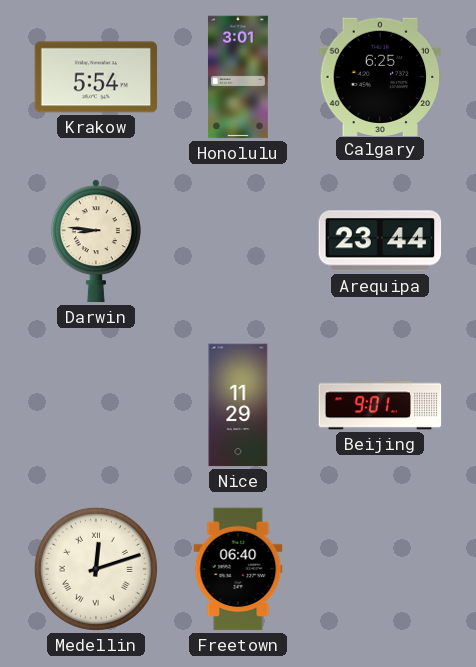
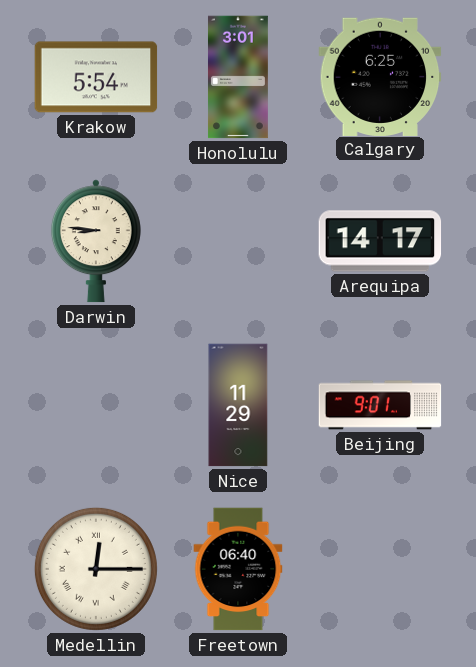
Arequipa: 23:44 -> 14:17
Medellin: 12:12 -> 12:15
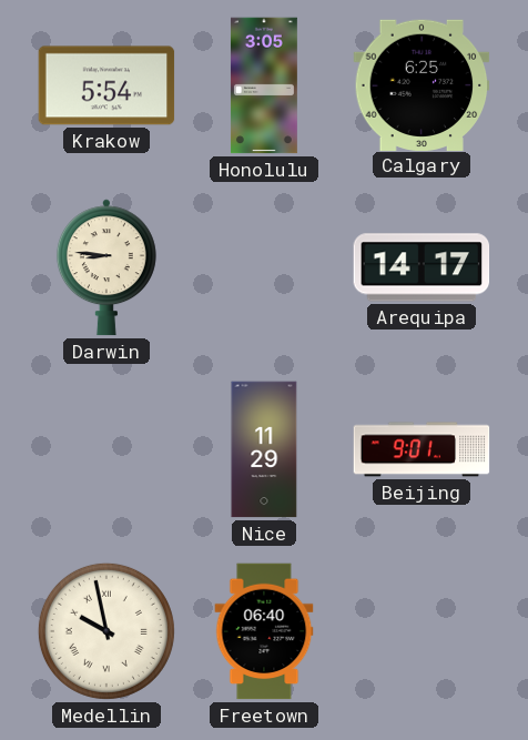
Honolulu: 3:01 -> 3:05
Medellin: 12:15 -> 9:58
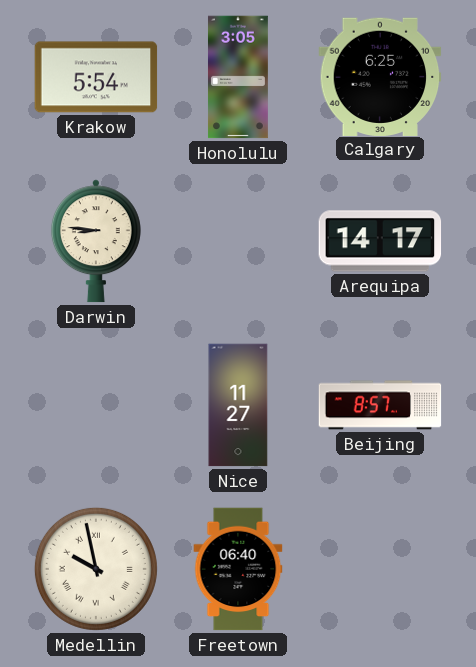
Nice: 11:29 -> 11:27
Beijing: 9:01 -> 8:57
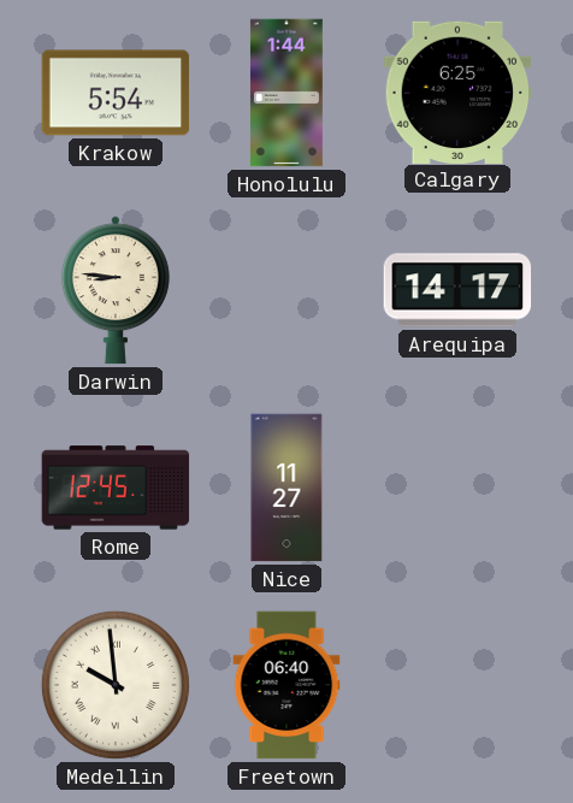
Honolulu: 3:05 -> 1:44
Rome: none -> 12:45
Beijing: 8:57 -> none
Medellin: 9:58 -> 9:59
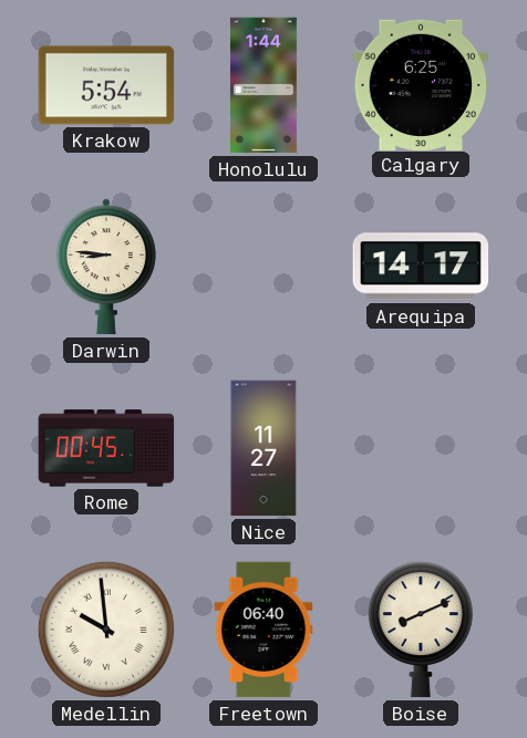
Rome: 12:45 -> 00:45
Boise: none -> 8:11
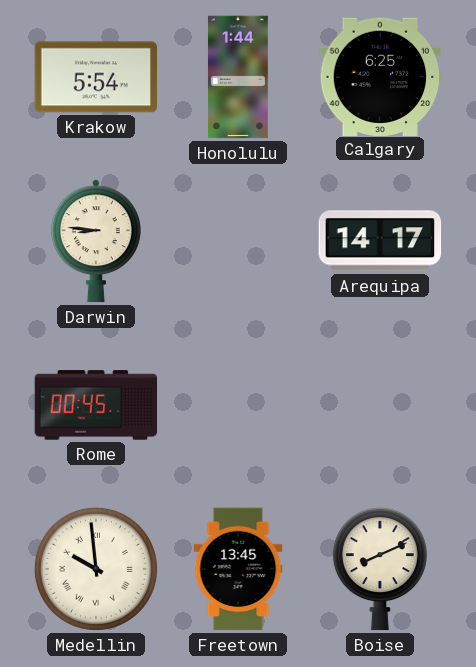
Nice: 11:27 -> none
Freetown: 06:40 -> 13:45
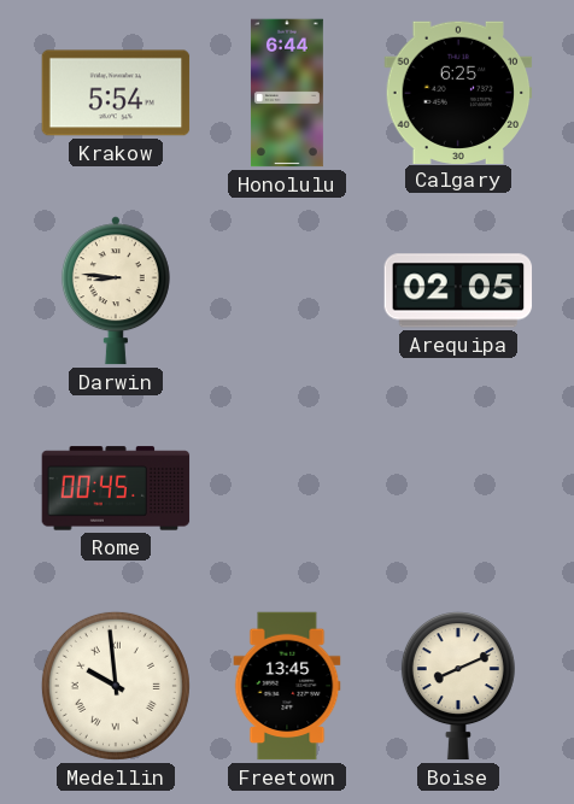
Honolulu: 1:44 -> 6:44
Arequipa: 14:17 -> 02:05
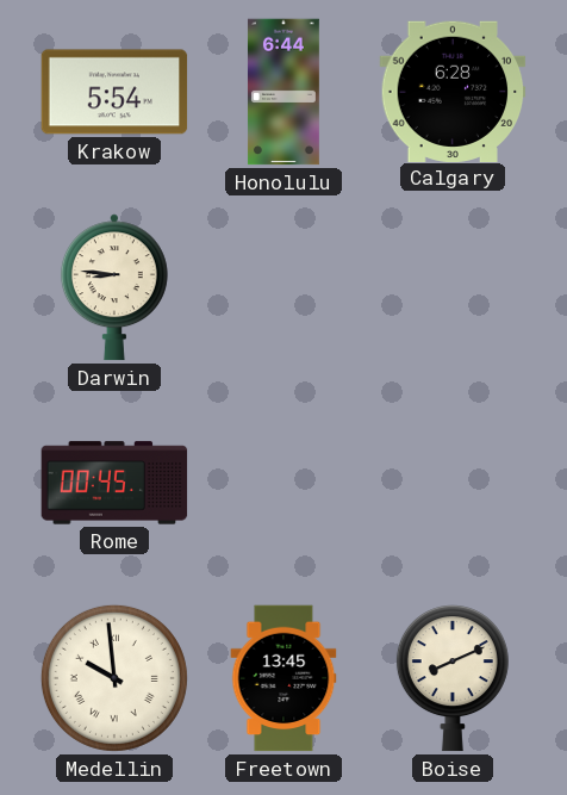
Calgary: 6:25 -> 6:28
Arequipa: 02:05 -> none
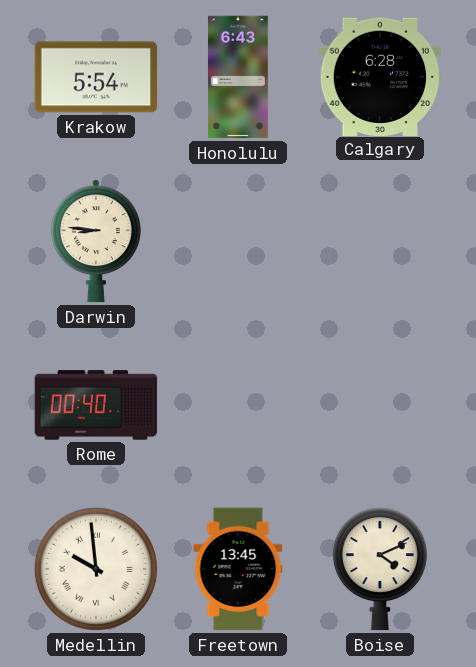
Honolulu: 6:44 -> 6:43
Rome: 00:45 -> 00:40
Boise: 8:11 -> 4:11
